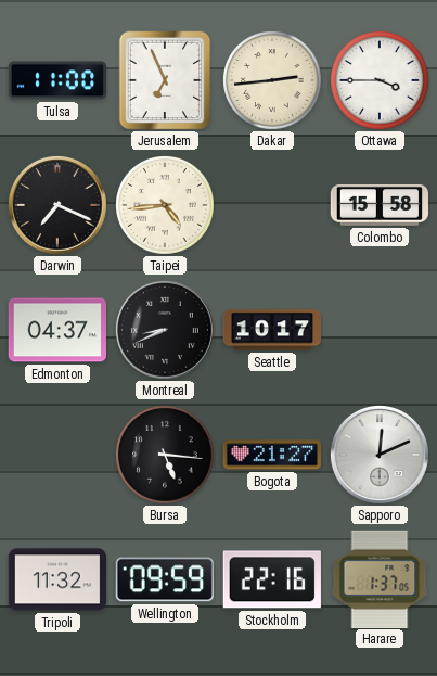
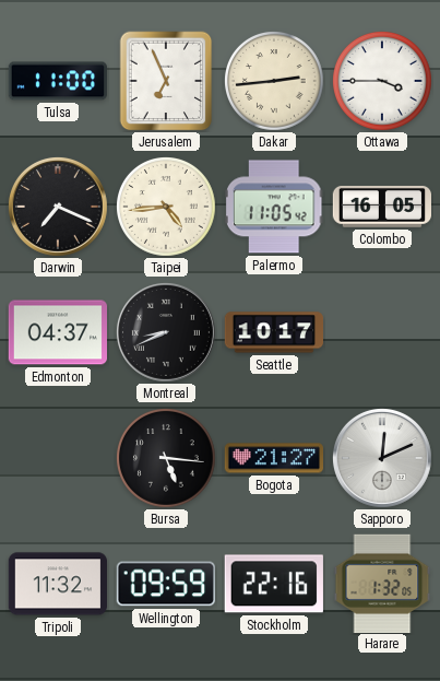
Palermo: none -> 11:05
Colombo: 15:58 -> 16:05
Harare: 1:37 -> 1:32
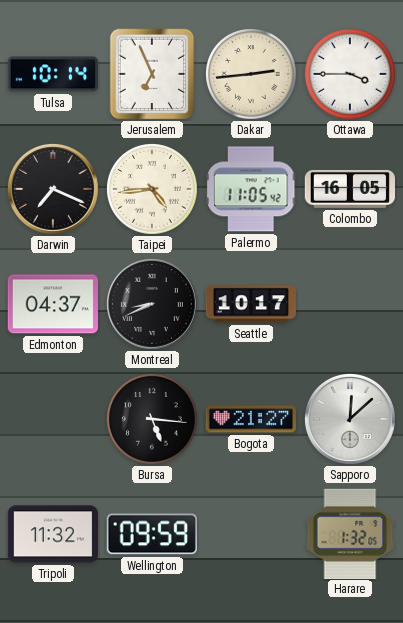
Tulsa: 11:00 -> 10:14
Sapporo: 12:11 -> 12:08
Stockholm: 22:16 -> none
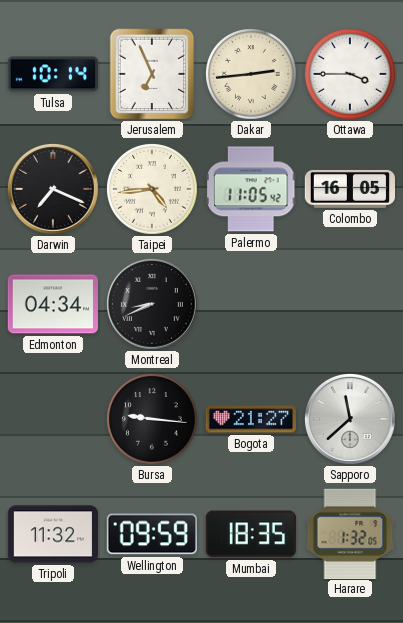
Edmonton: 04:37 -> 04:34
Seattle: 10:17 -> none
Bursa: 5:16 -> 9:16
Sapporo: 12:08 -> 11:38
Mumbai: none -> 18:35
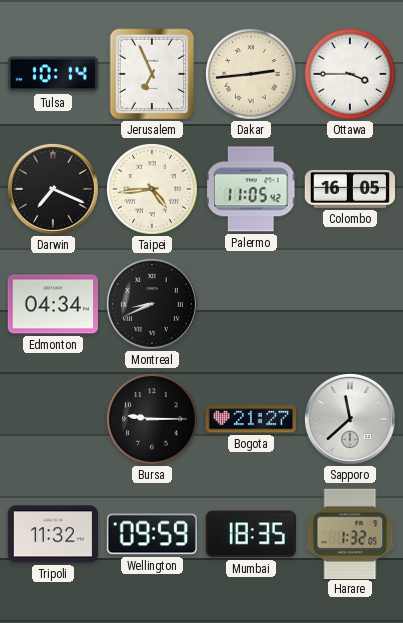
Bursa: 9:16 -> 9:15
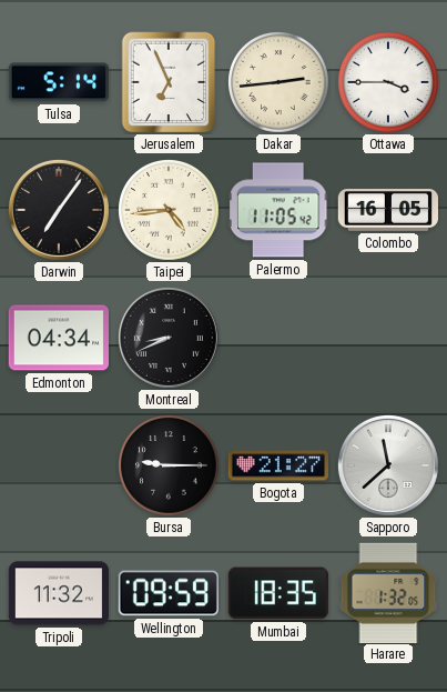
Tulsa: 10:14 -> 5:14
Darwin: 7:19 -> 7:06
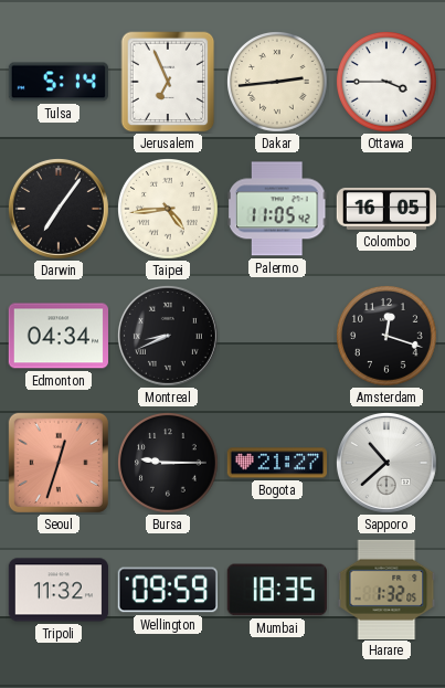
Amsterdam: none -> 12:18
Seoul: none -> 12:33
Sapporo: 11:38 -> 10:38
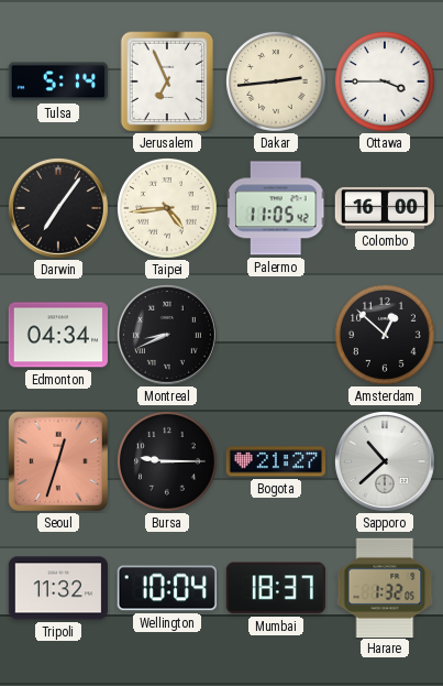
Colombo: 16:05 -> 16:00
Amsterdam: 12:18 -> 12:52
Wellington: 09:59 -> 10:04
Mumbai: 18:35 -> 18:37
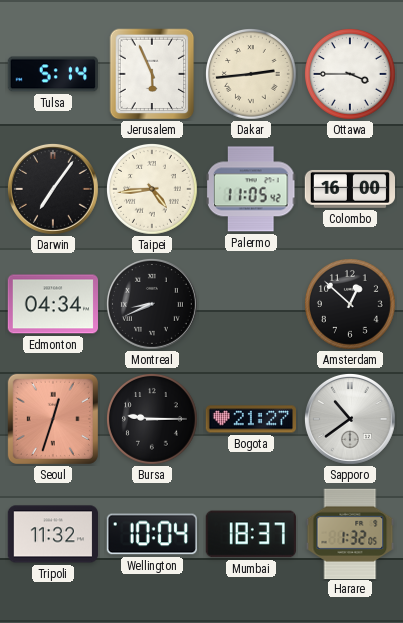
Jerusalem: 6:56 -> 5:56
Sapporo: 10:38 -> 10:39
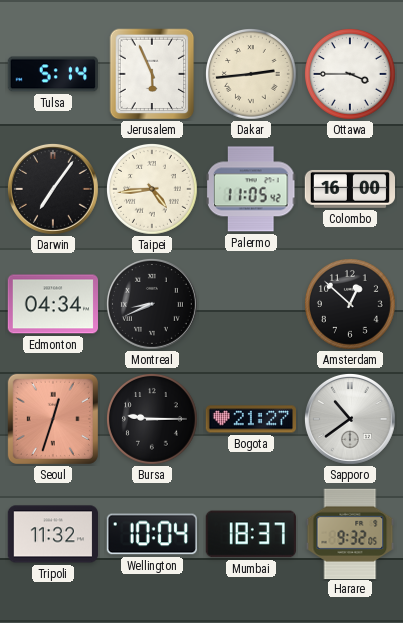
Harare: 1:32 -> 9:32
